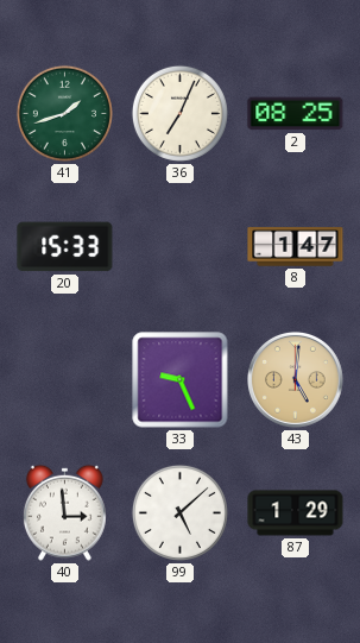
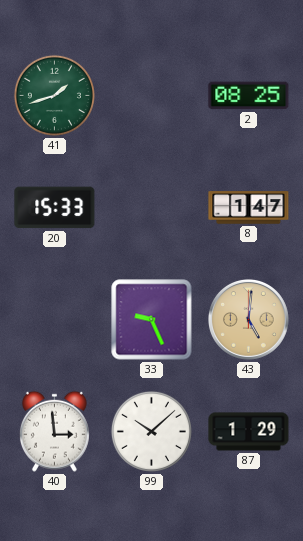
36: 7:04 -> none
99: 5:08 -> 10:08
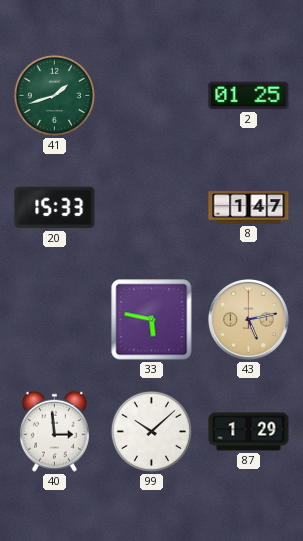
2: 08:25 -> 01:25
33: 9:26 -> 5:47
43: 5:01 -> 5:13
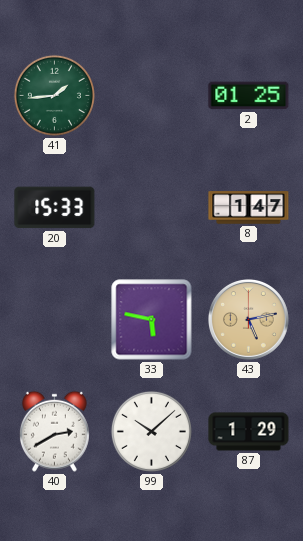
41: 1:42 -> 1:44
40: 2:59 -> 2:40
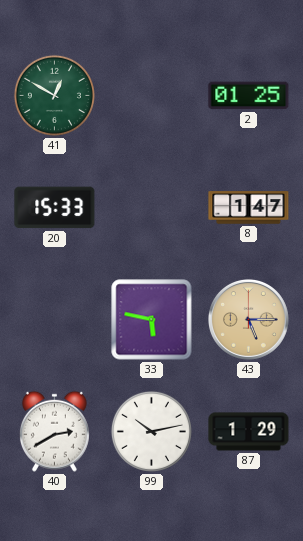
41: 1:44 -> 12:50
43: 5:13 -> 5:15
99: 10:08 -> 10:13
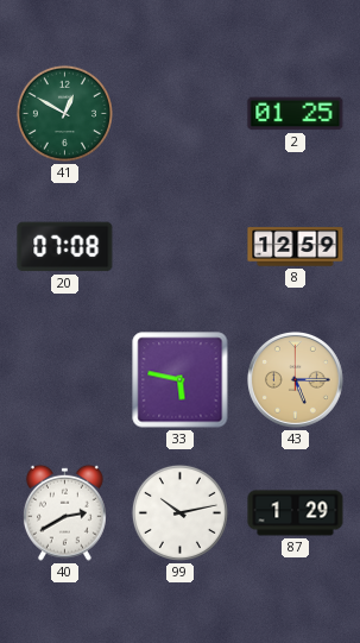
20: 15:33 -> 07:08
8: 1:47 -> 12:59
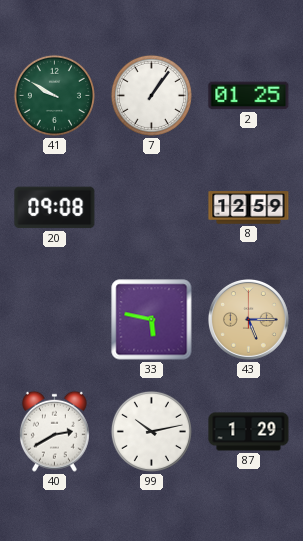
41: 12:50 -> 9:50
7: none -> 1:06
20: 07:08 -> 09:08
